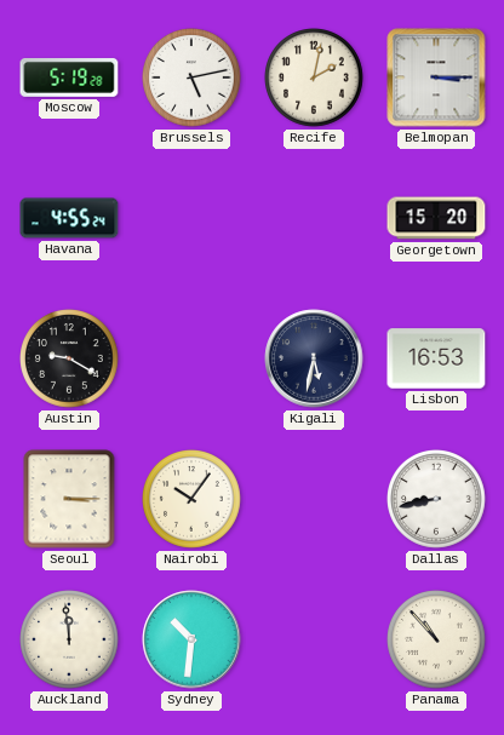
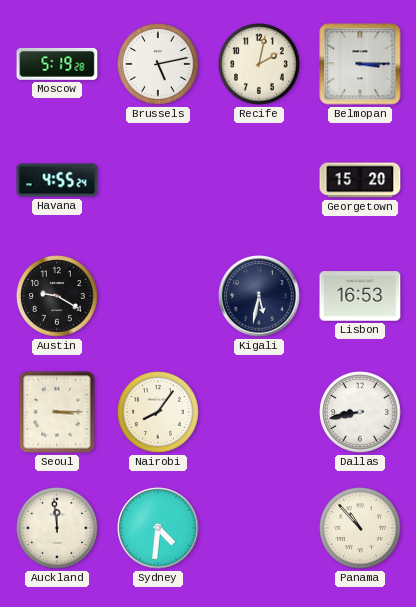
Nairobi: 10:06 -> 8:06
Sydney: 10:31 -> 4:31
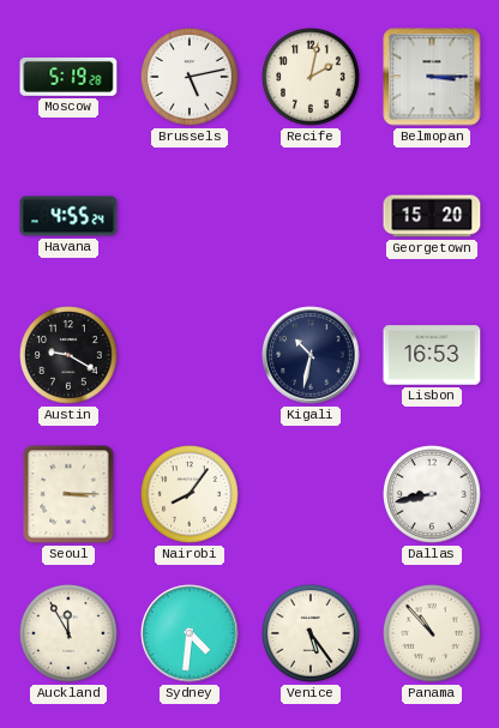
Kigali: 5:32 -> 10:32
Auckland: 11:59 -> 11:55
Venice: none -> 5:24
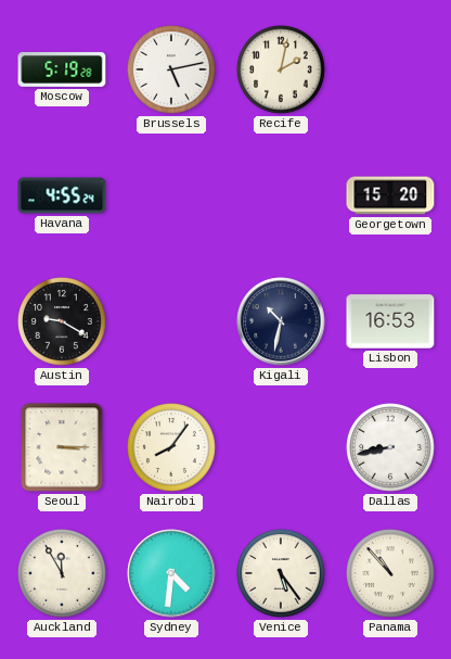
Belmopan: 3:15 -> none
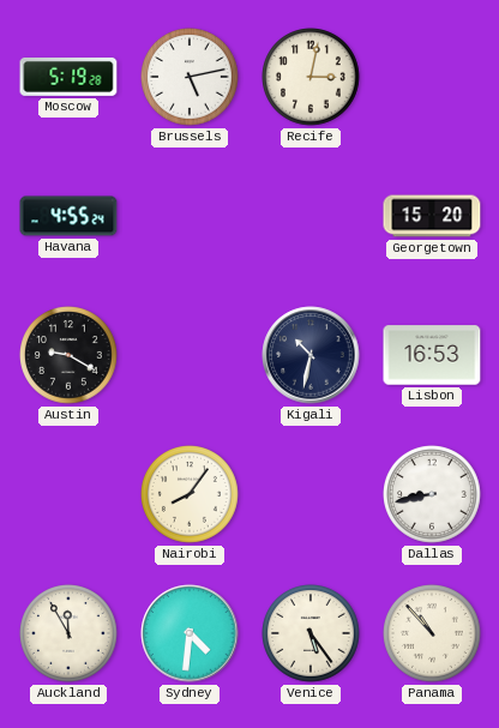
Recife: 2:02 -> 3:02
Seoul: 3:15 -> none
